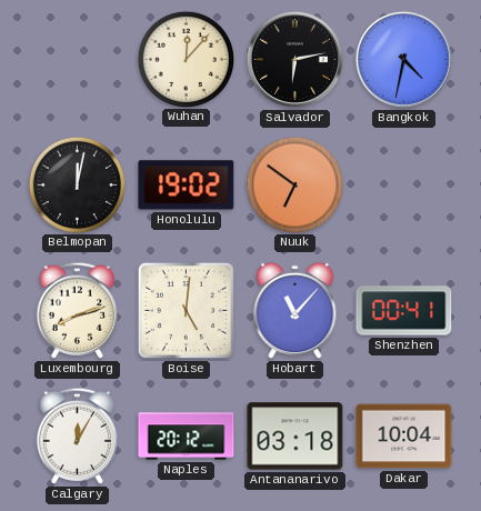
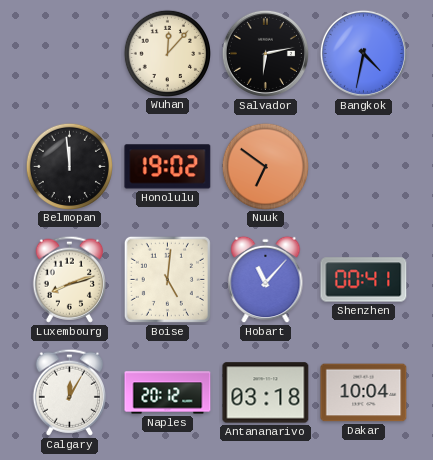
Belmopan: 12:02 -> 11:59
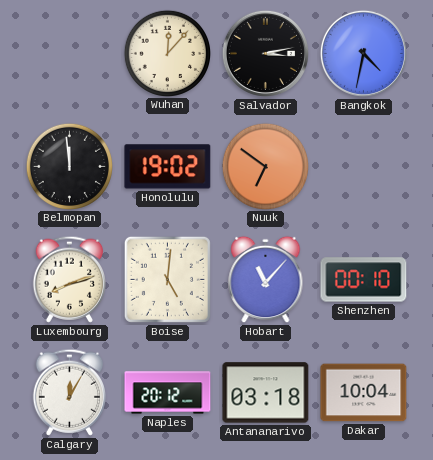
Salvador: 6:13 -> 3:13
Shenzhen: 00:41 -> 00:10
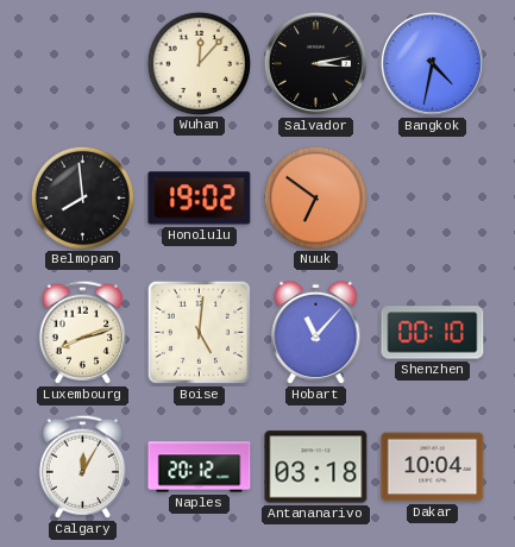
Belmopan: 11:59 -> 7:59
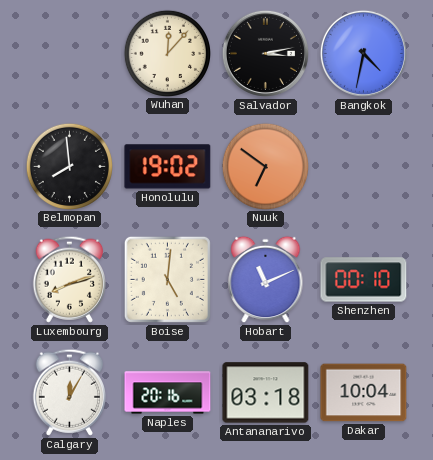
Hobart: 11:07 -> 11:11
Naples: 20:12 -> 20:16
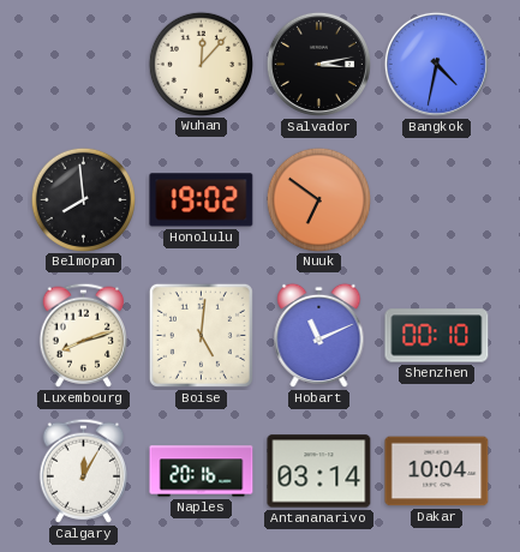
Antananarivo: 03:18 -> 03:14
